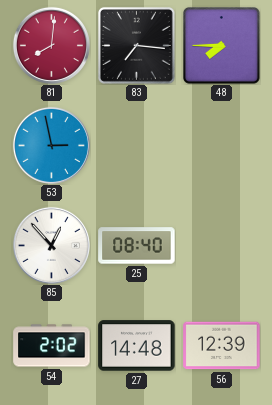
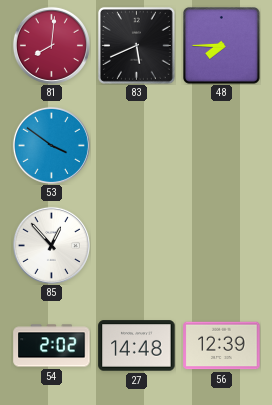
83: 7:16 -> 5:41
53: 2:58 -> 3:51
25: 08:40 -> none
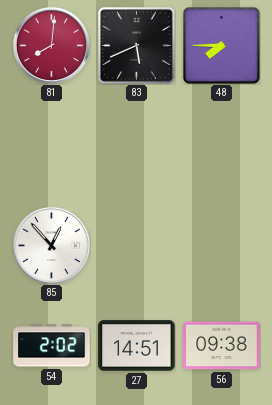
53: 3:51 -> none
27: 14:48 -> 14:51
56: 12:39 -> 09:38
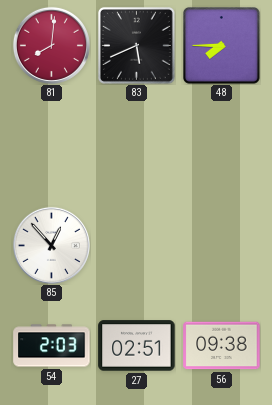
54: 2:02 -> 2:03
27: 14:51 -> 02:51
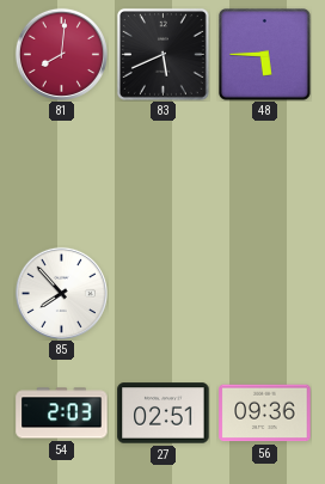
48: 7:45 -> 5:45
85: 12:53 -> 7:53
56: 09:38 -> 09:36
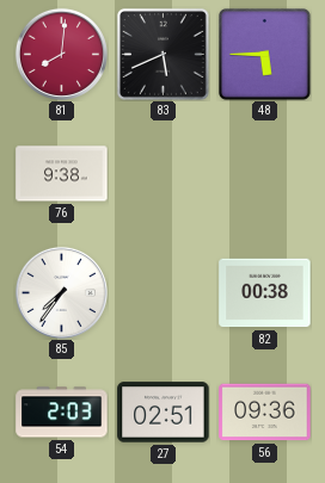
76: none -> 9:38
85: 7:53 -> 7:36
82: none -> 00:38
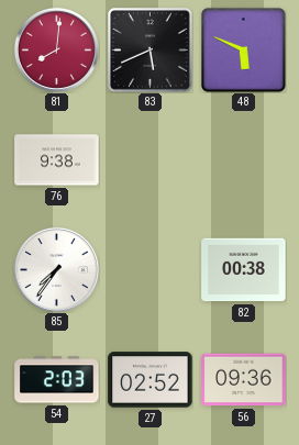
48: 5:45 -> 5:49
27: 02:51 -> 02:52
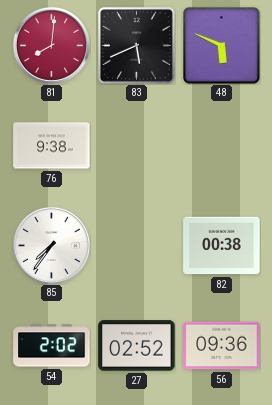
54: 2:03 -> 2:02
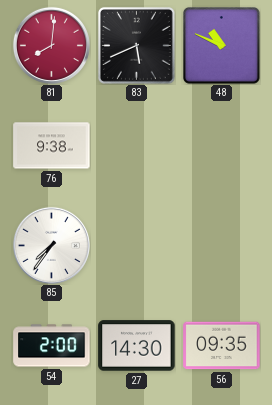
48: 5:49 -> 10:49
82: 00:38 -> none
54: 2:02 -> 2:00
27: 02:52 -> 14:30
56: 09:36 -> 09:35
